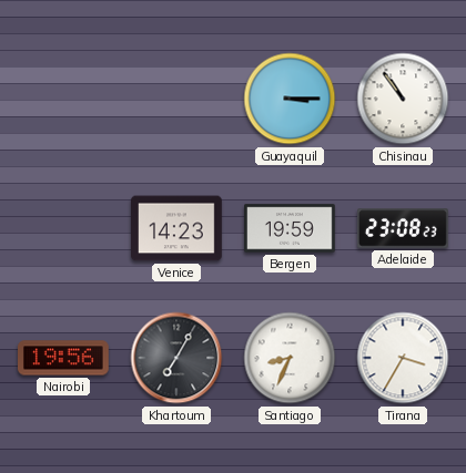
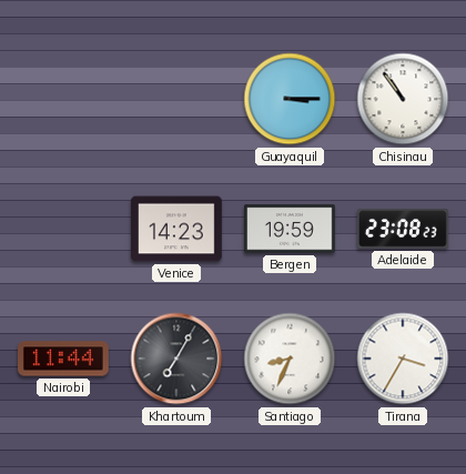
Nairobi: 19:56 -> 11:44
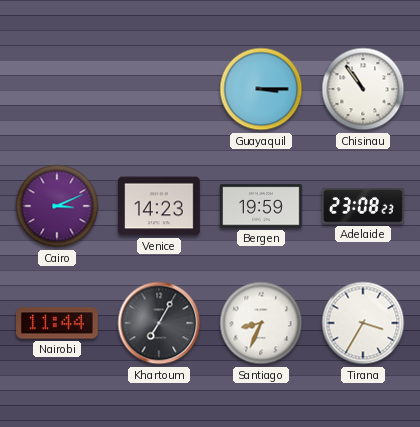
Cairo: none -> 3:11
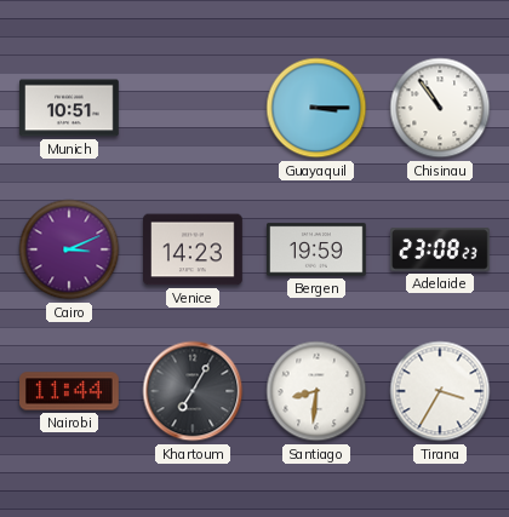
Munich: none -> 10:51
Santiago: 8:34 -> 8:31
